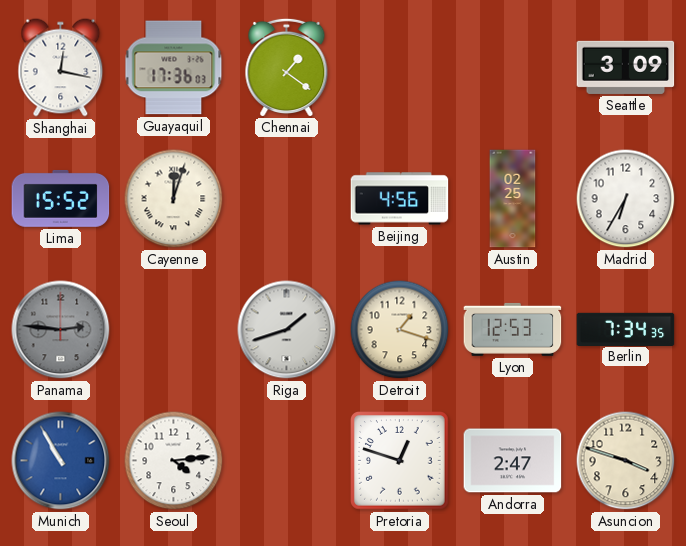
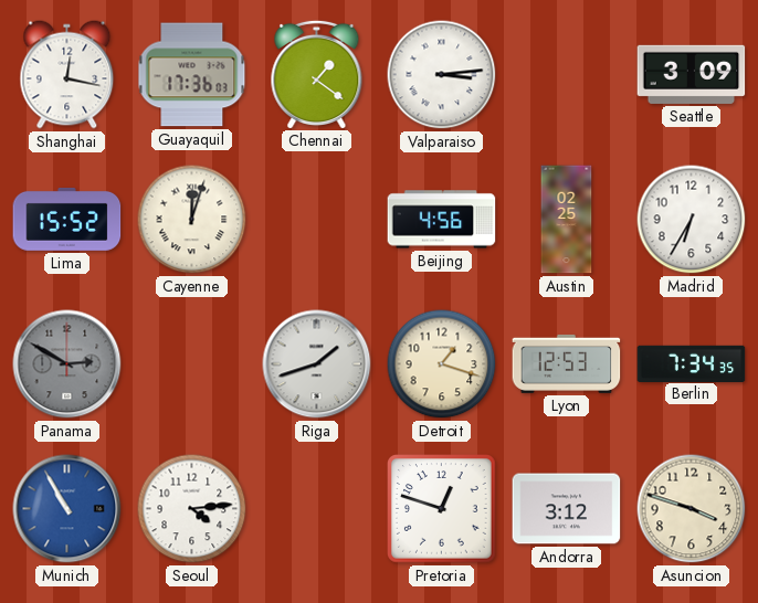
Valparaiso: none -> 3:14
Panama: 2:46 -> 2:50
Andorra: 2:47 -> 3:12
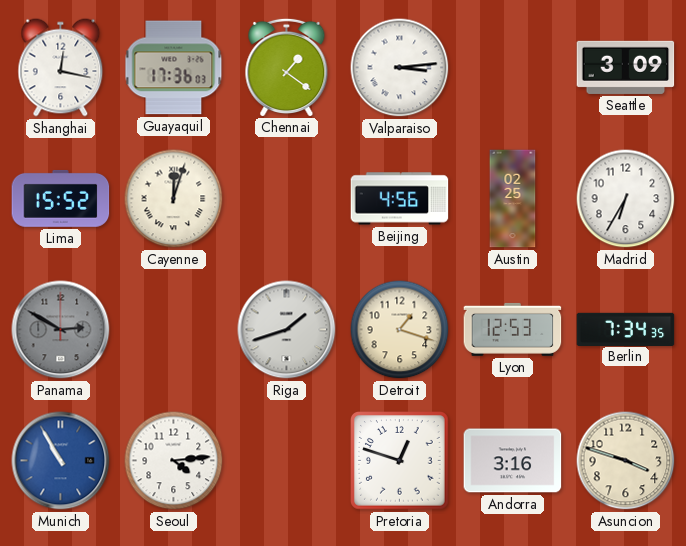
Andorra: 3:12 -> 3:16
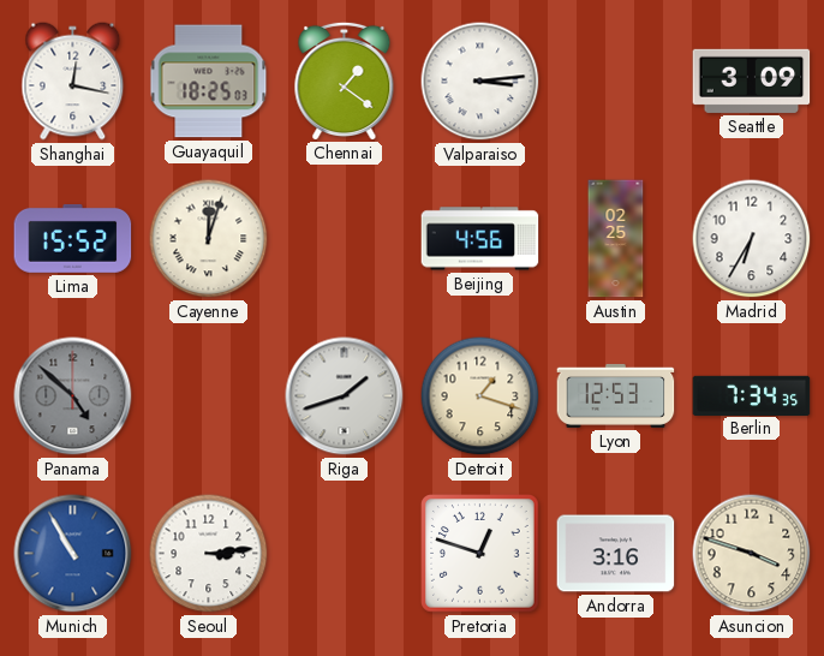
Guayaquil: 17:36 -> 18:25
Panama: 2:50 -> 4:52
Seoul: 4:14 -> 3:14
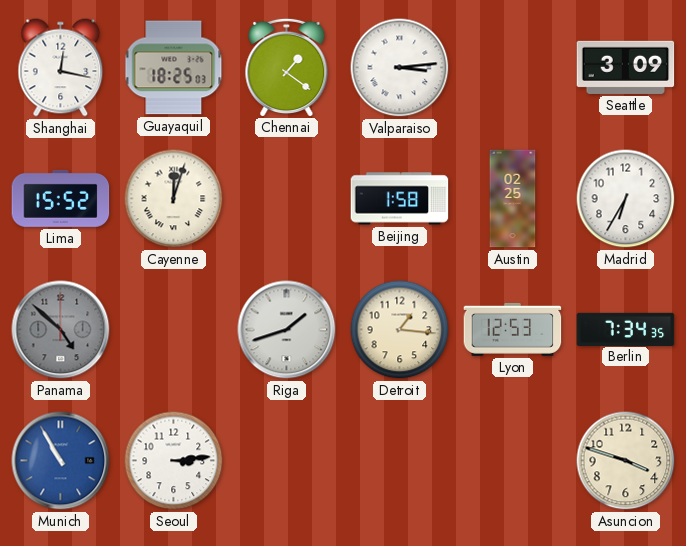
Beijing: 4:56 -> 1:58
Detroit: 1:18 -> 1:16
Pretoria: 12:48 -> none
Andorra: 3:16 -> none
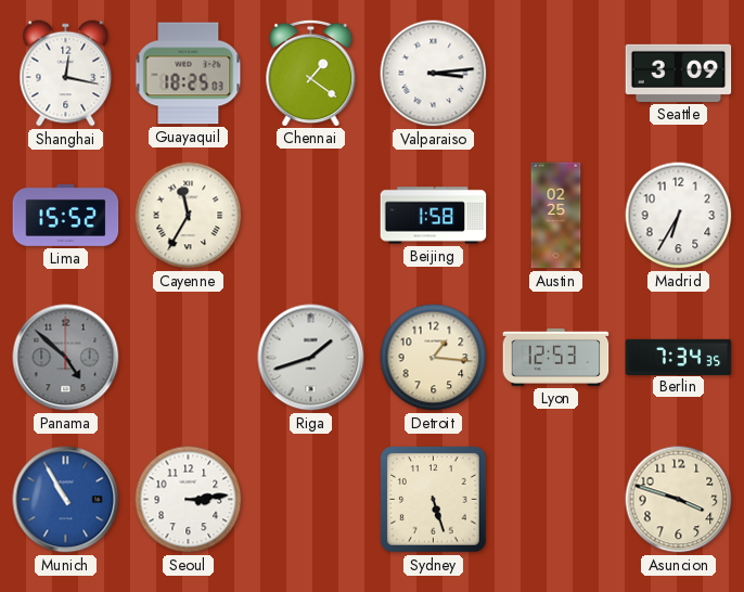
Cayenne: 12:03 -> 11:35
Sydney: none -> 5:27
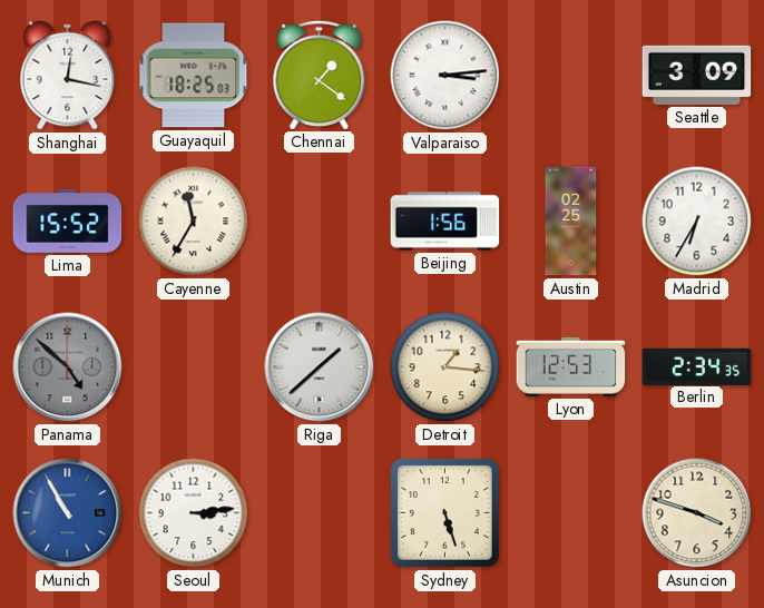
Beijing: 1:58 -> 1:56
Riga: 1:42 -> 1:38
Berlin: 7:34 -> 2:34
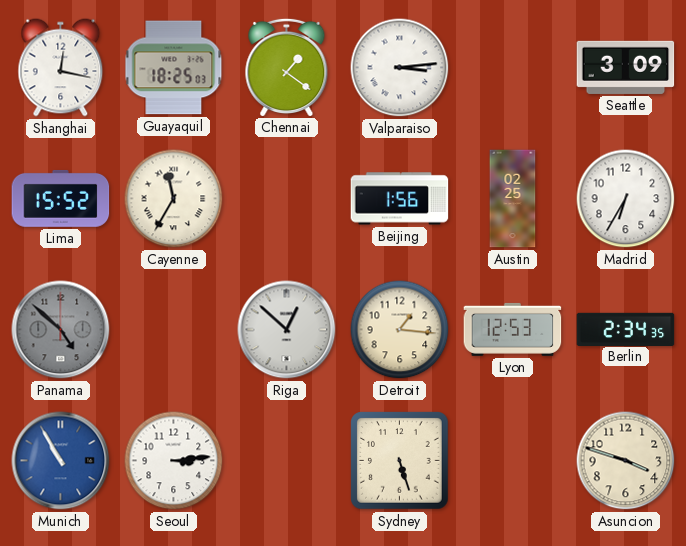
Riga: 1:38 -> 12:52
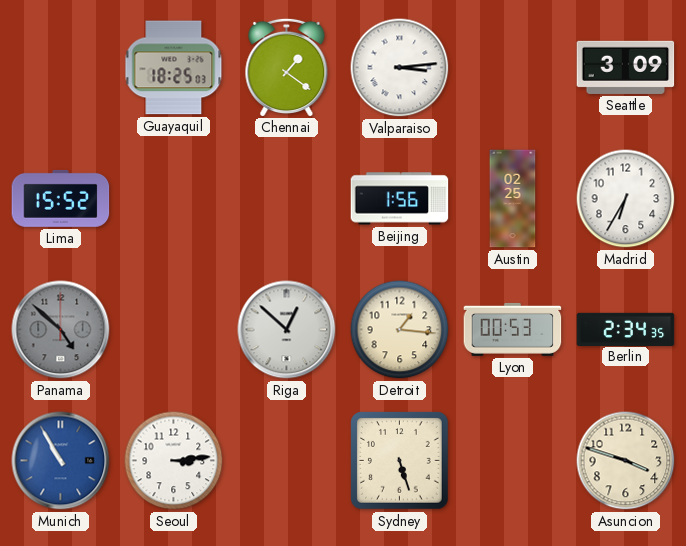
Shanghai: 12:17 -> none
Cayenne: 11:35 -> none
Lyon: 12:53 -> 00:53
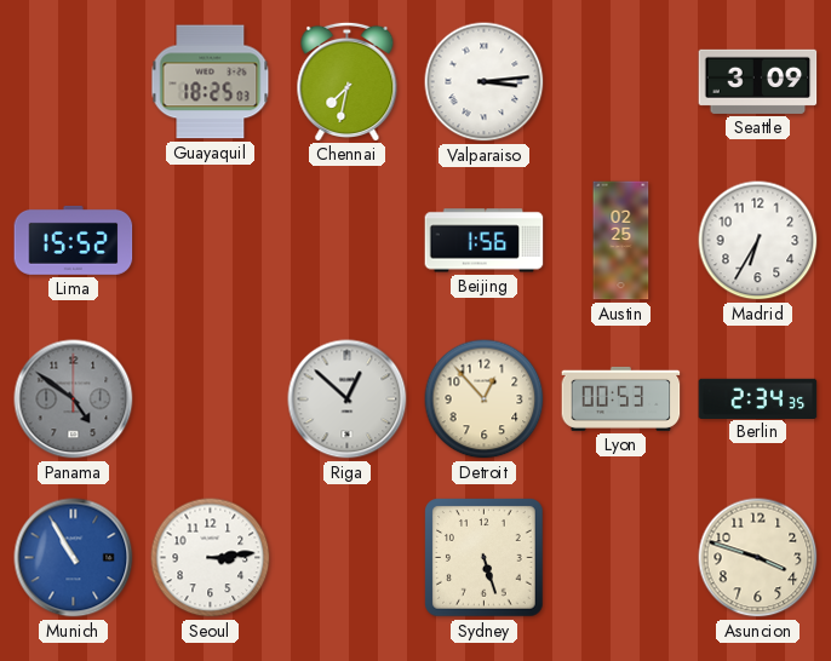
Chennai: 1:21 -> 7:32
Panama: 4:52 -> 4:51
Detroit: 1:16 -> 12:53
